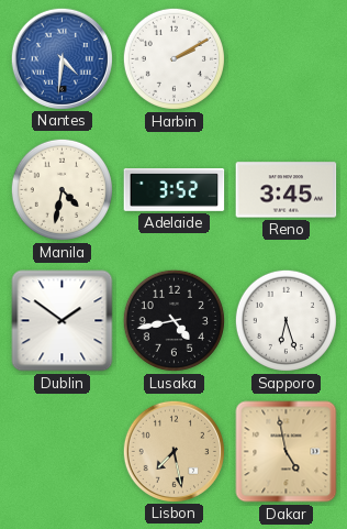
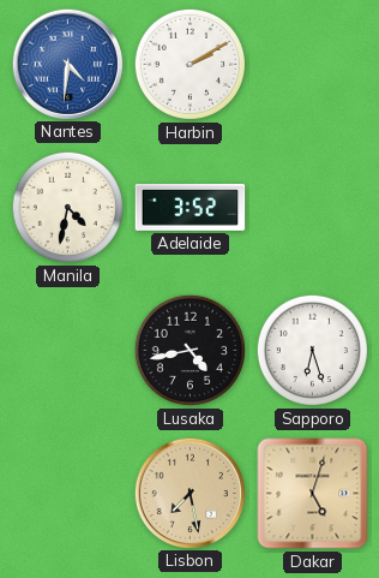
Reno: 3:45 -> none
Dublin: 1:51 -> none
Dakar: 4:58 -> 5:03
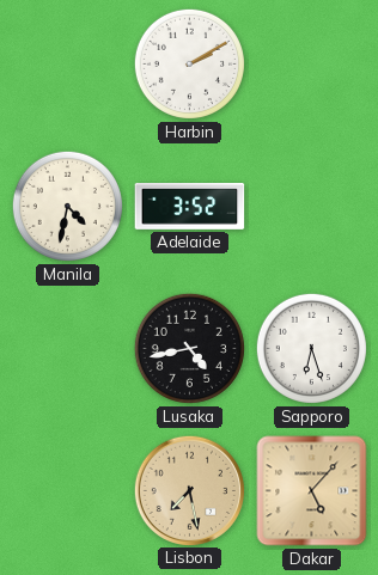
Nantes: 4:31 -> none
Dakar: 5:03 -> 5:07
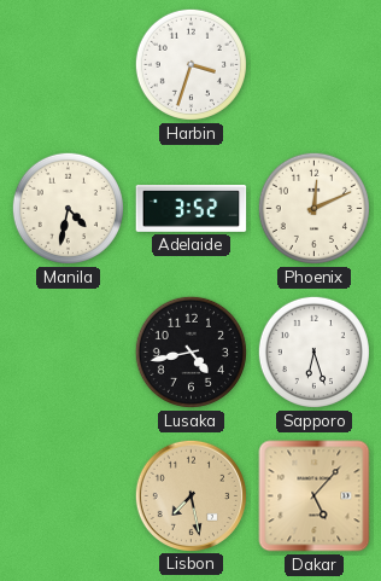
Harbin: 2:10 -> 3:33
Phoenix: none -> 12:11
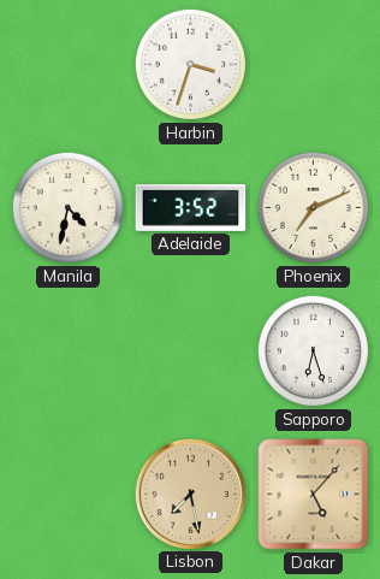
Phoenix: 12:11 -> 7:11
Lusaka: 4:43 -> none
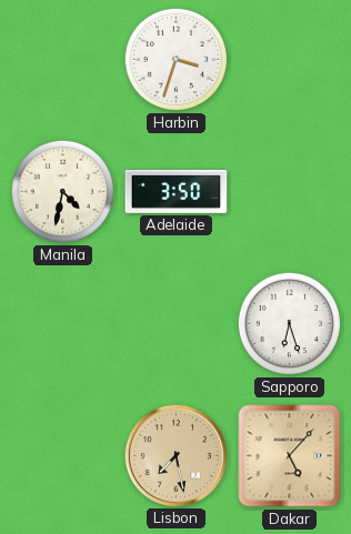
Adelaide: 3:52 -> 3:50
Phoenix: 7:11 -> none
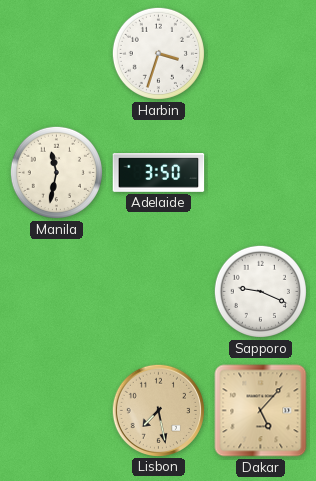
Manila: 4:32 -> 11:32
Sapporo: 6:27 -> 9:19
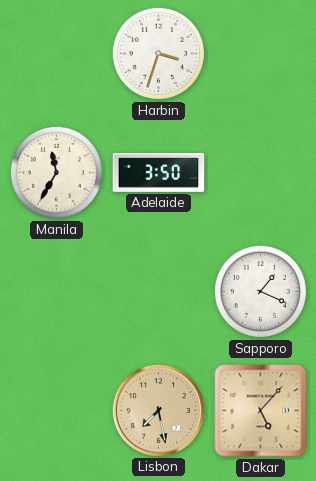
Manila: 11:32 -> 11:35
Sapporo: 9:19 -> 1:19
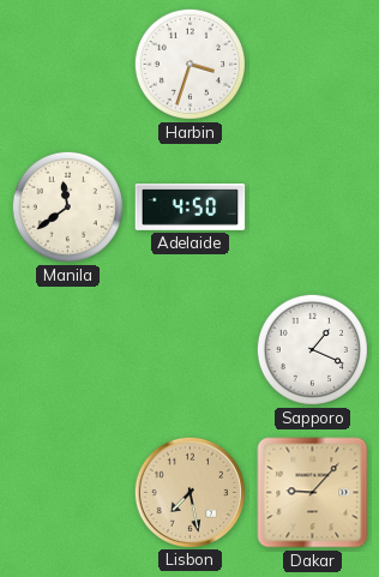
Manila: 11:35 -> 11:39
Adelaide: 3:50 -> 4:50
Dakar: 5:07 -> 9:07
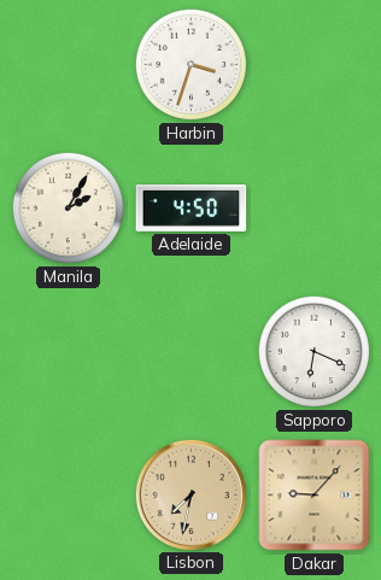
Manila: 11:39 -> 2:05
Sapporo: 1:19 -> 6:19
Lisbon: 7:28 -> 7:32
